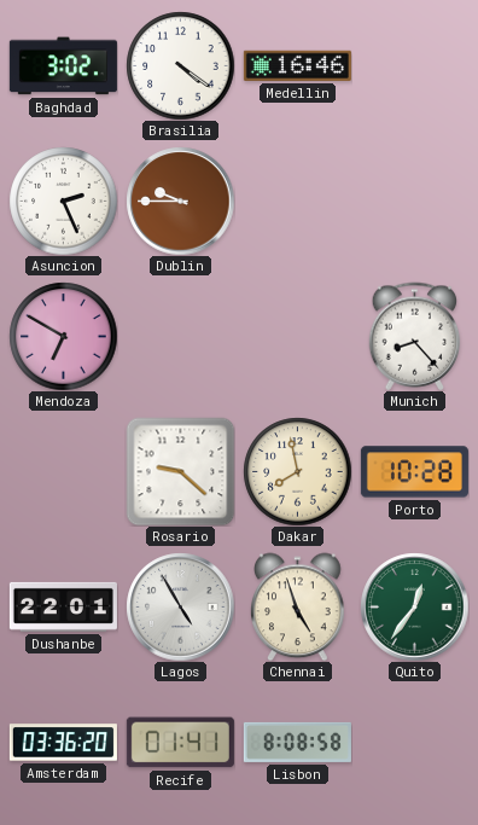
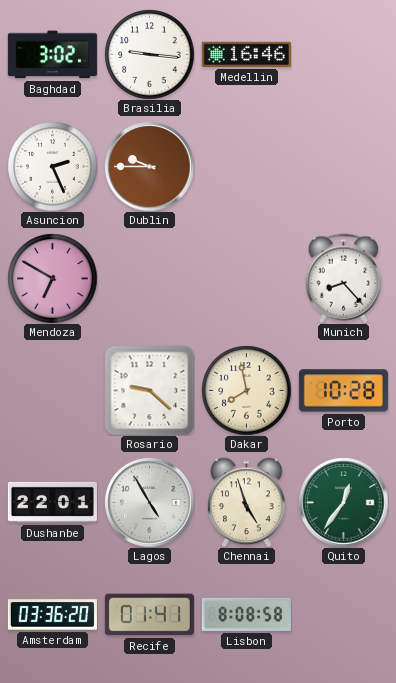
Brasilia: 4:21 -> 9:16
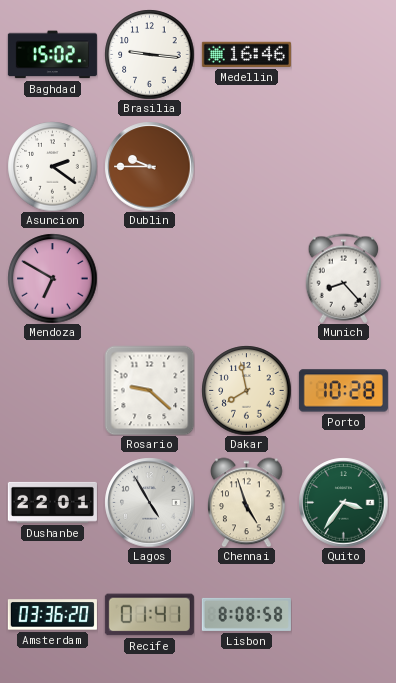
Baghdad: 3:02 -> 15:02
Asuncion: 2:26 -> 2:21
Quito: 12:36 -> 3:36
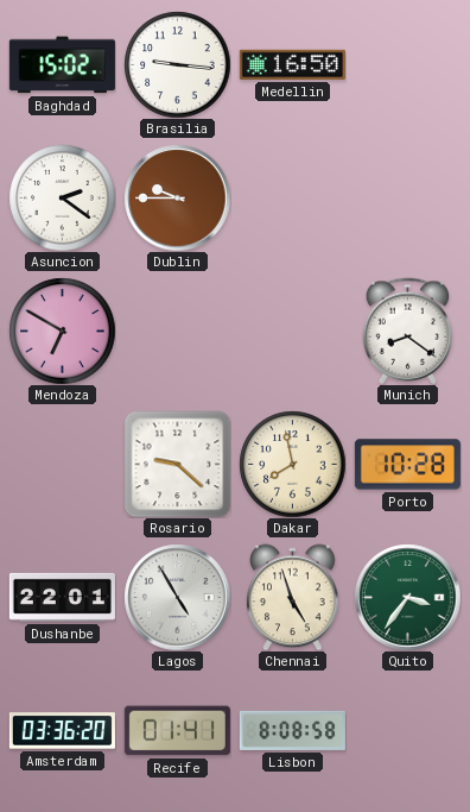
Medellin: 16:46 -> 16:50
Munich: 8:23 -> 8:21
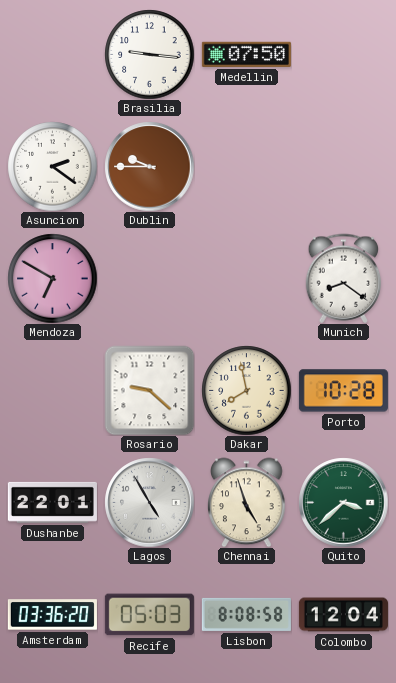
Baghdad: 15:02 -> none
Medellin: 16:50 -> 07:50
Quito: 3:36 -> 3:38
Recife: 01:41 -> 05:03
Colombo: none -> 12:04
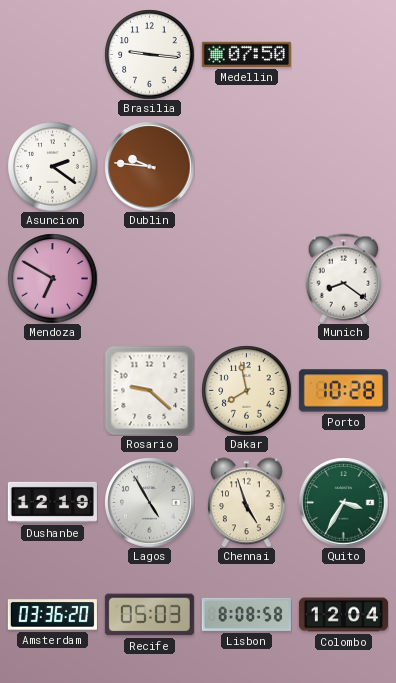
Dublin: 9:45 -> 9:46
Dushanbe: 22:01 -> 12:19
Quito: 3:38 -> 3:35
